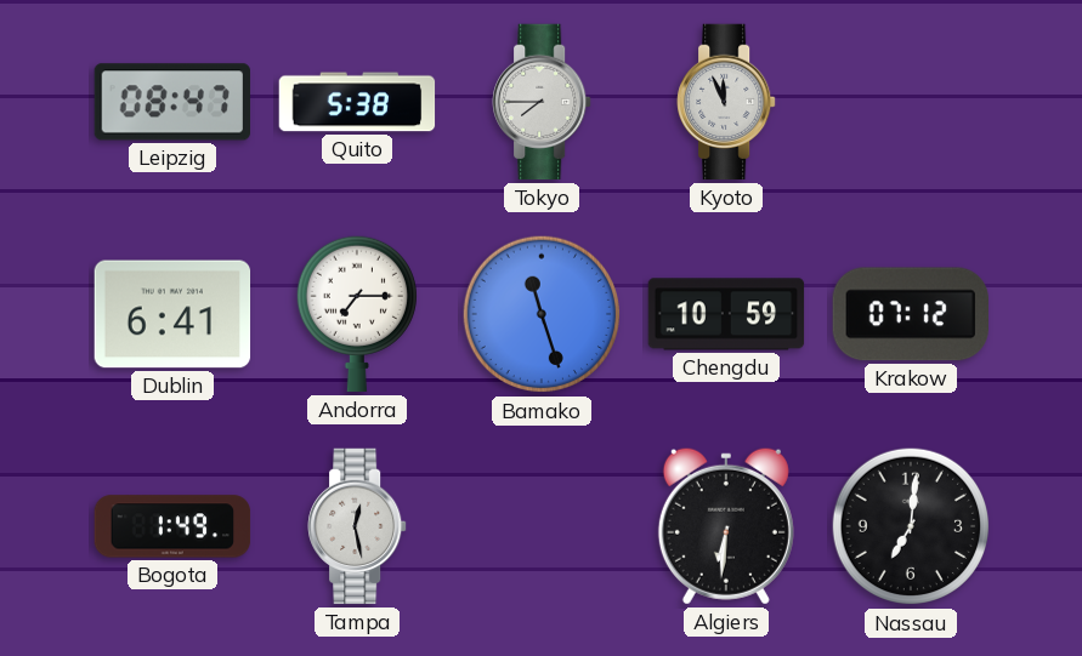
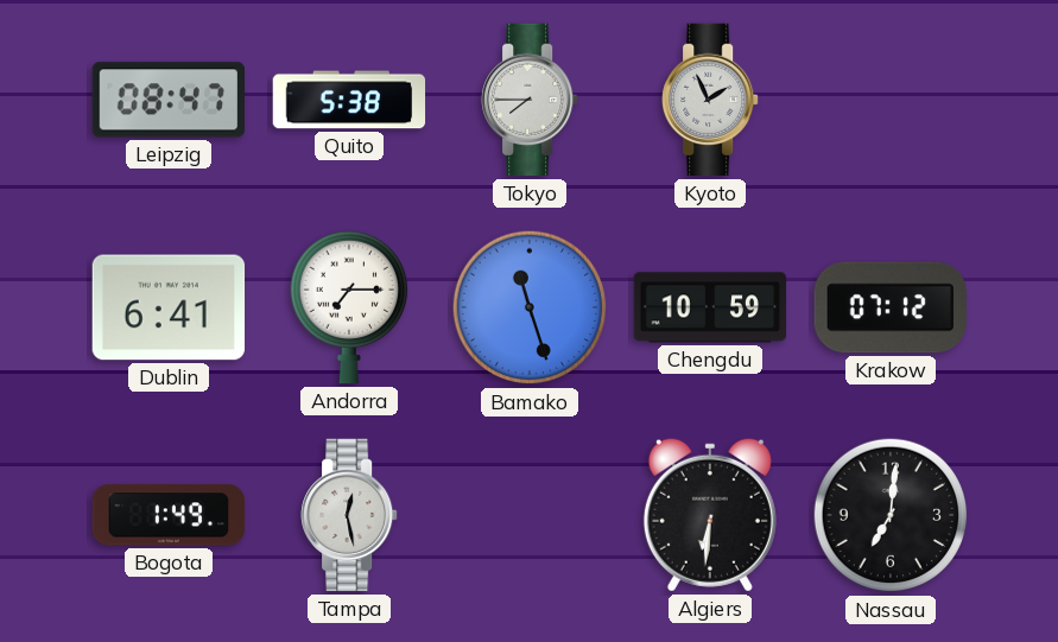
Kyoto: 11:56 -> 1:56
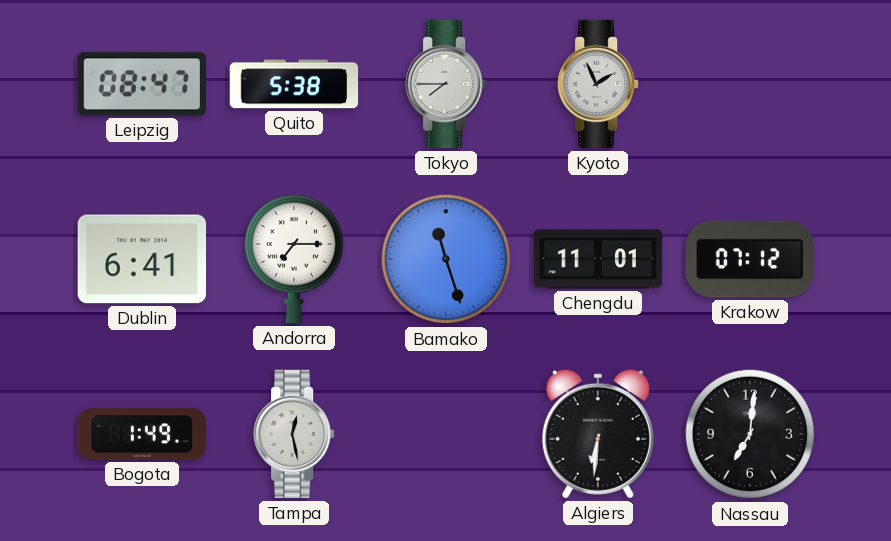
Chengdu: 10:59 -> 11:01
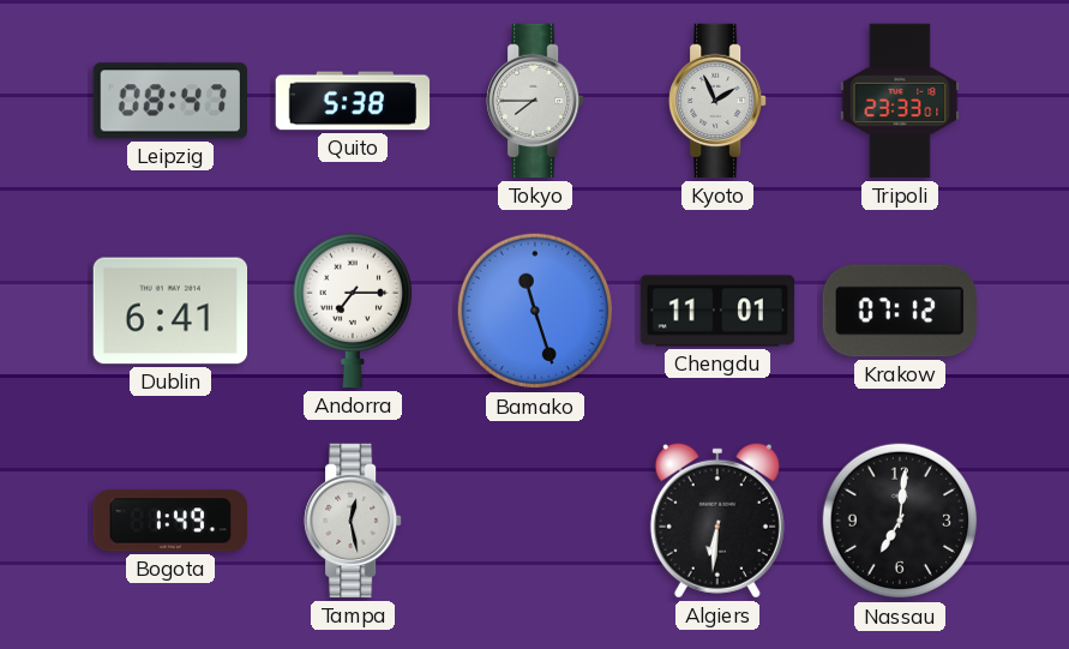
Tripoli: none -> 23:33
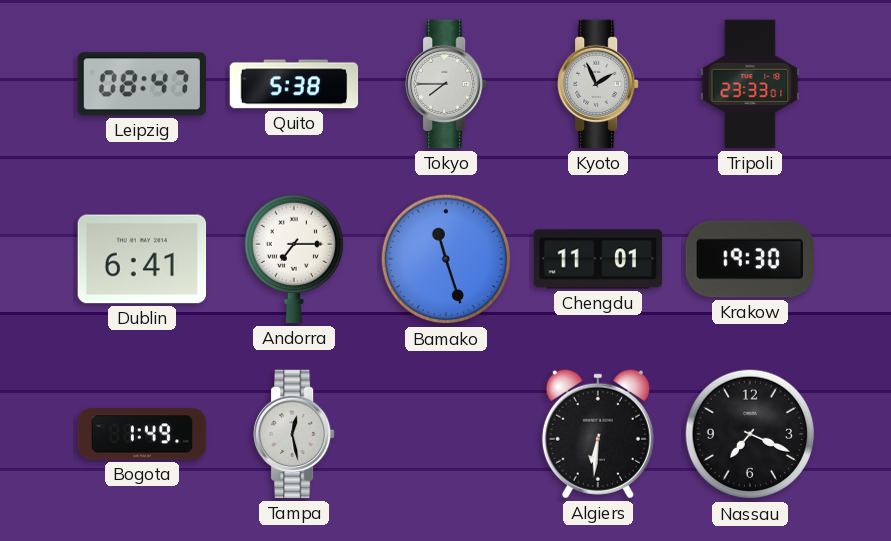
Krakow: 07:12 -> 19:30
Nassau: 7:01 -> 7:19
